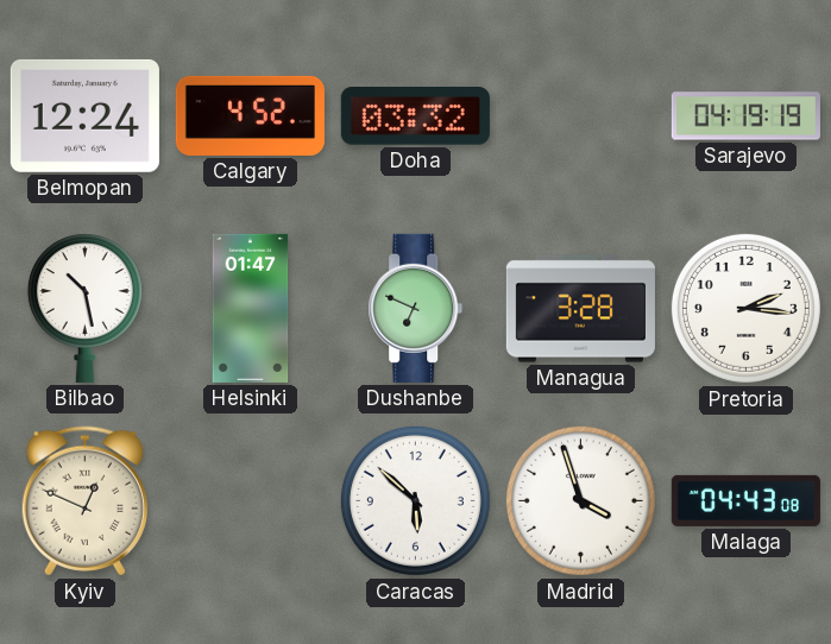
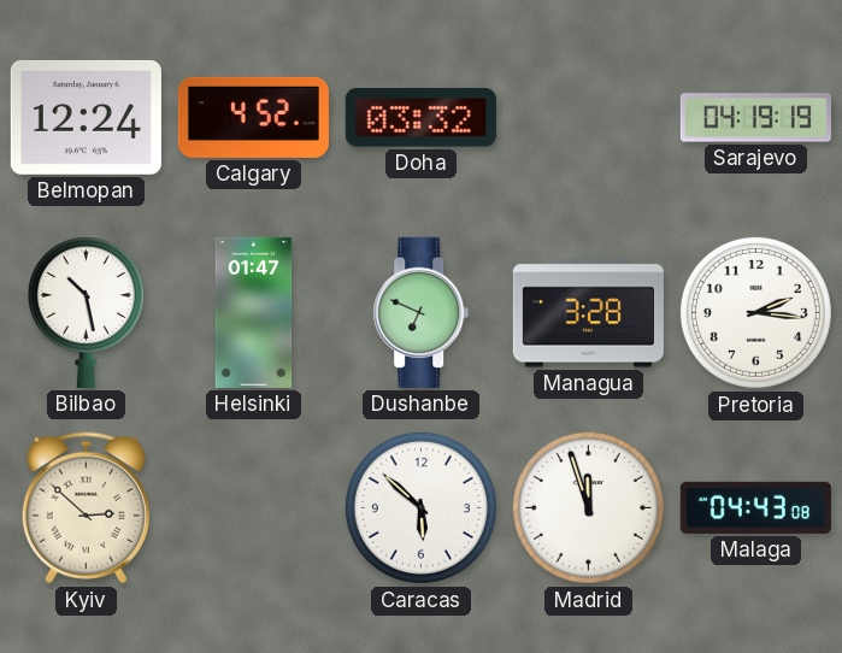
Kyiv: 12:49 -> 2:52
Madrid: 3:57 -> 11:57
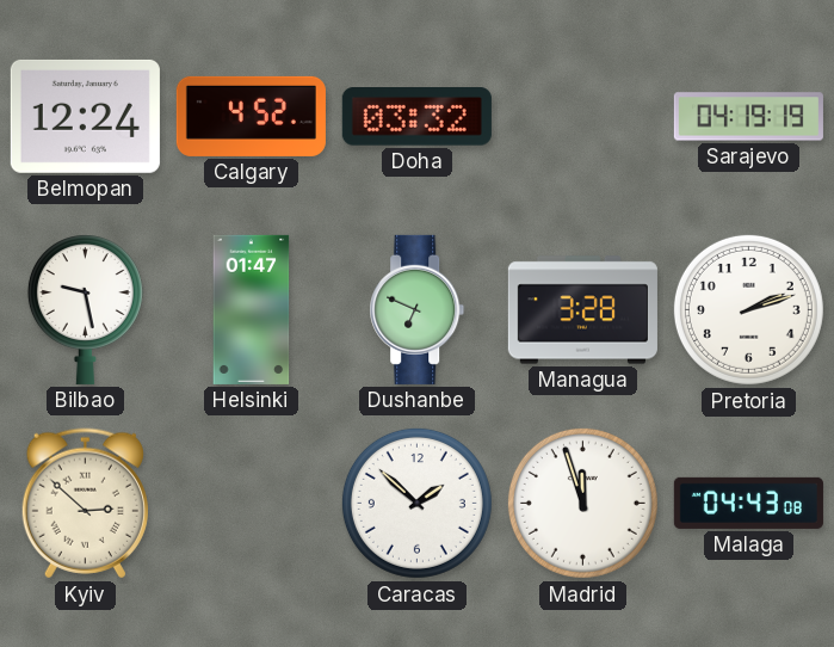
Bilbao: 10:28 -> 9:28
Pretoria: 2:16 -> 2:12
Caracas: 5:52 -> 1:52
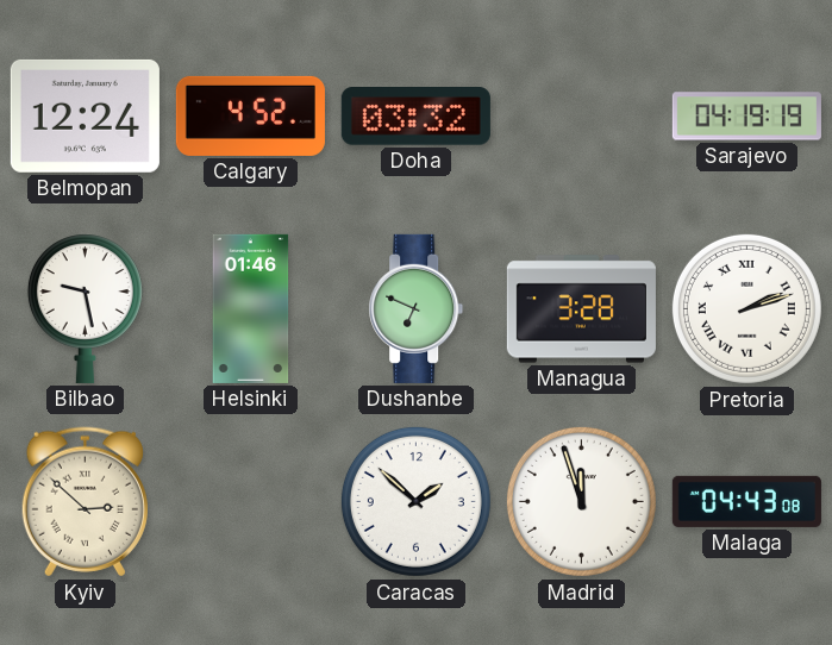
Helsinki: 01:47 -> 01:46
Pretoria numerals: Arabic -> Roman
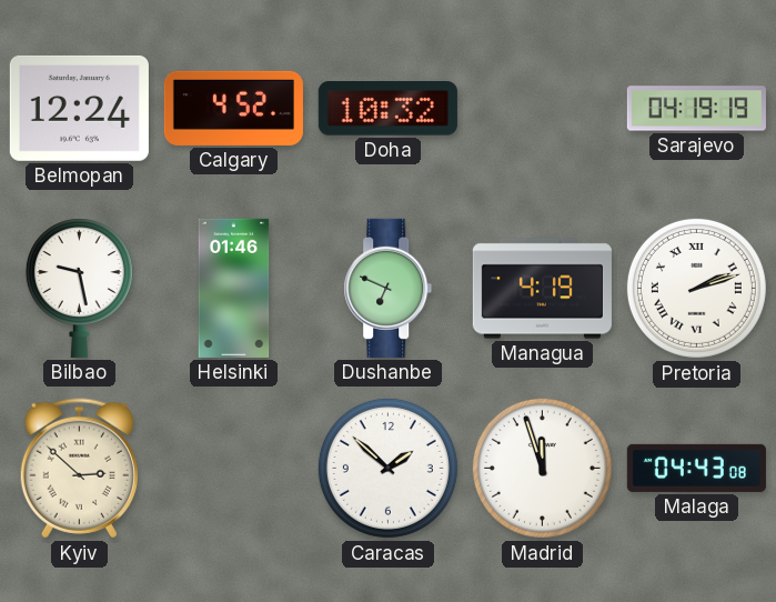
Doha: 03:32 -> 10:32
Managua: 3:28 -> 4:19
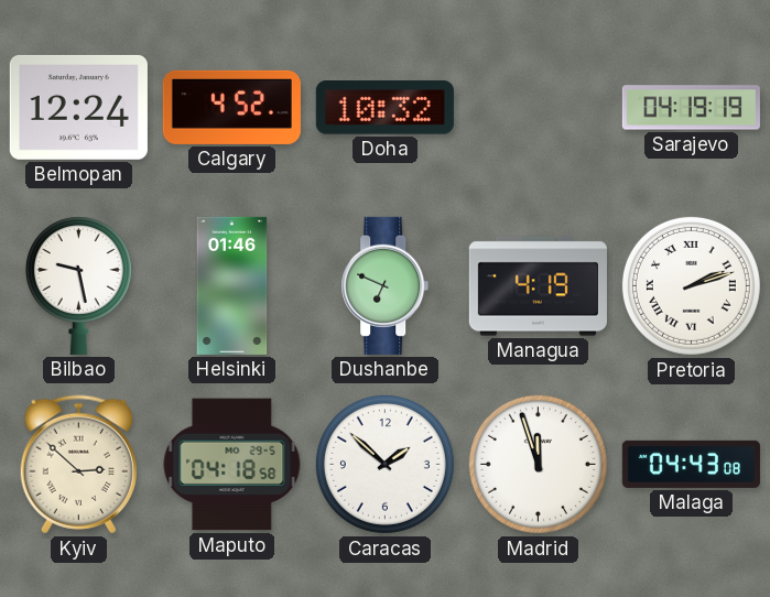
Maputo: none -> 04:18
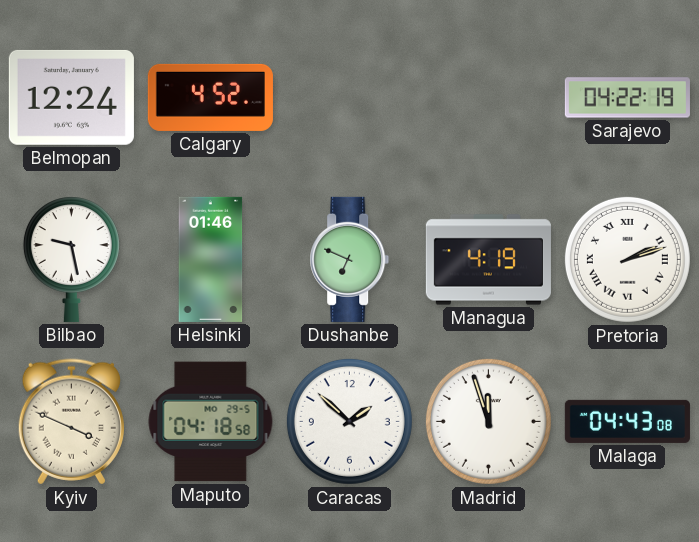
Doha: 10:32 -> none
Sarajevo: 04:19 -> 04:22
Kyiv: 2:52 -> 3:49
